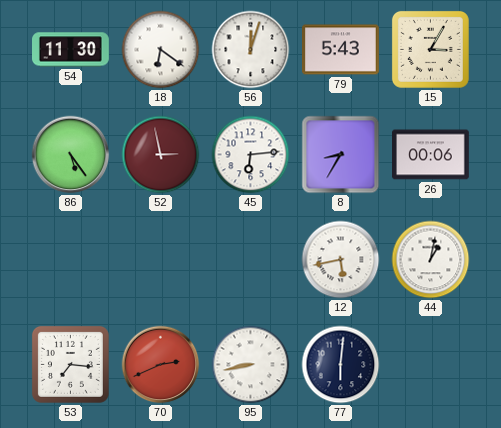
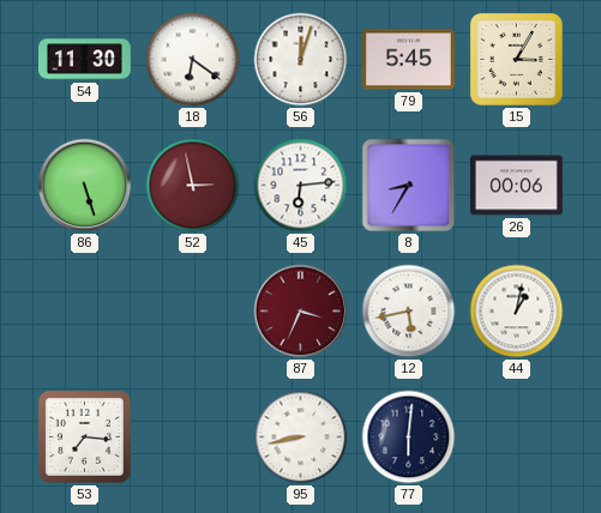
79: 5:43 -> 5:45
86: 5:24 -> 5:27
87: none -> 3:34
70: 2:41 -> none
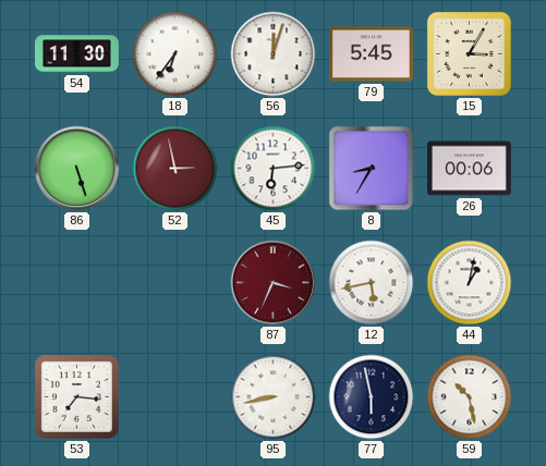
18: 6:21 -> 6:36
77: 6:01 -> 5:58
59: none -> 10:28
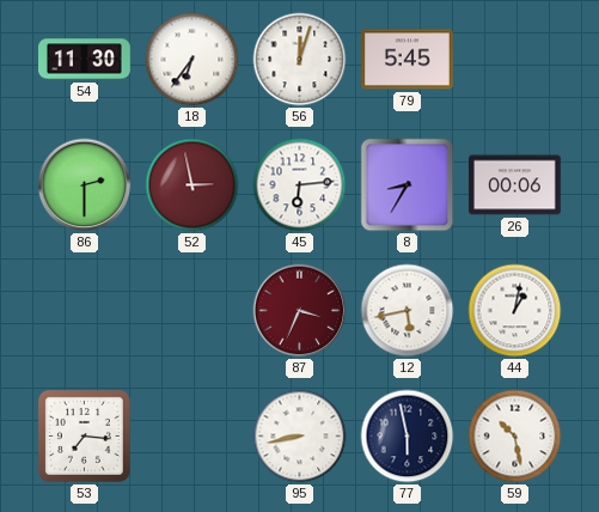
15: 3:05 -> none
86: 5:27 -> 2:30
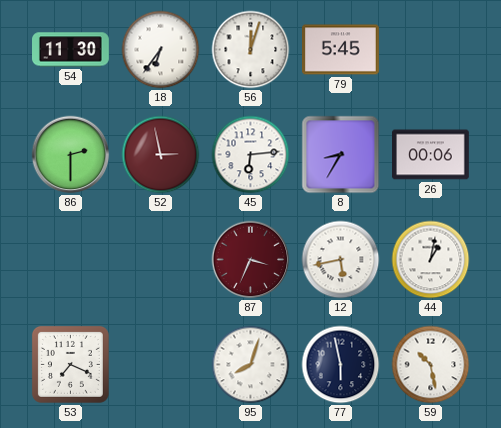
53: 7:16 -> 7:19
95: 8:43 -> 8:03
